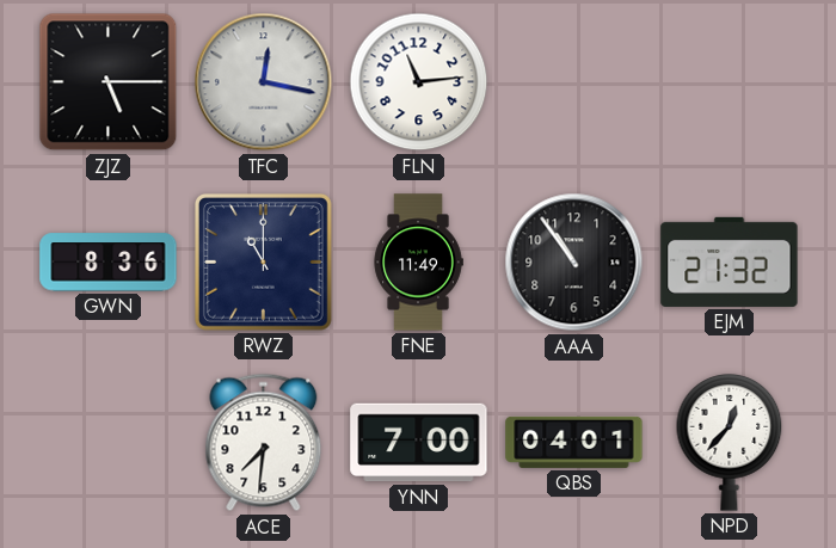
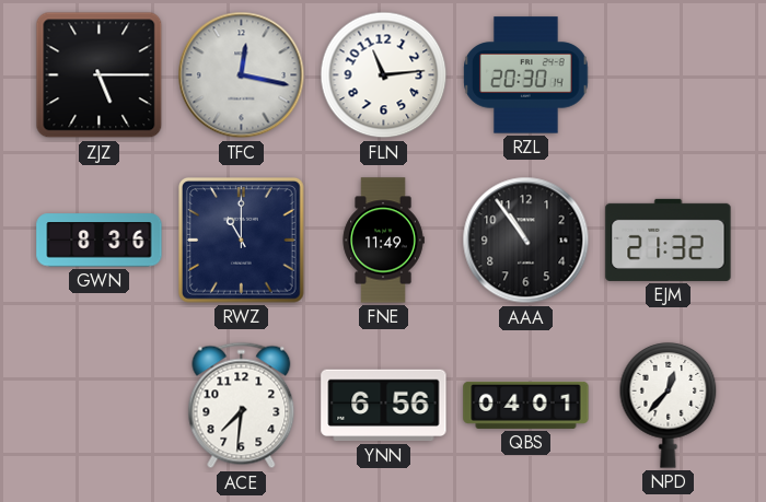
RZL: none -> 20:30
YNN: 7:00 -> 6:56
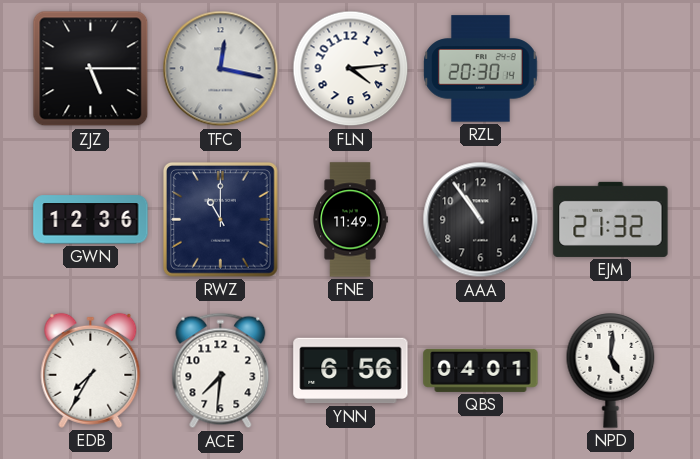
FLN: 11:14 -> 4:14
GWN: 8:36 -> 12:36
EDB: none -> 7:35
NPD: 12:37 -> 5:01
